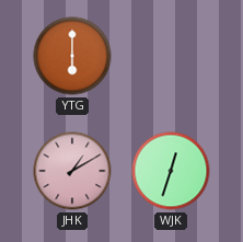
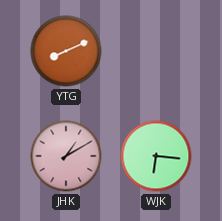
YTG: 6:00 -> 8:11
WJK: 12:33 -> 6:16
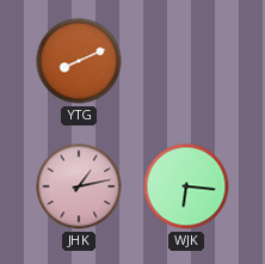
JHK: 1:10 -> 1:13
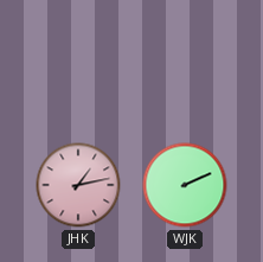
YTG: 8:11 -> none
WJK: 6:16 -> 2:11
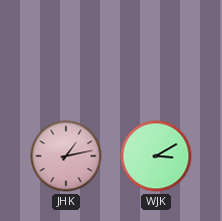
WJK: 2:11 -> 3:10
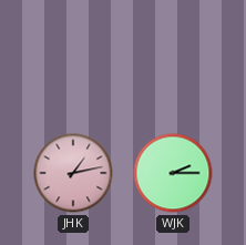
WJK: 3:10 -> 2:15
